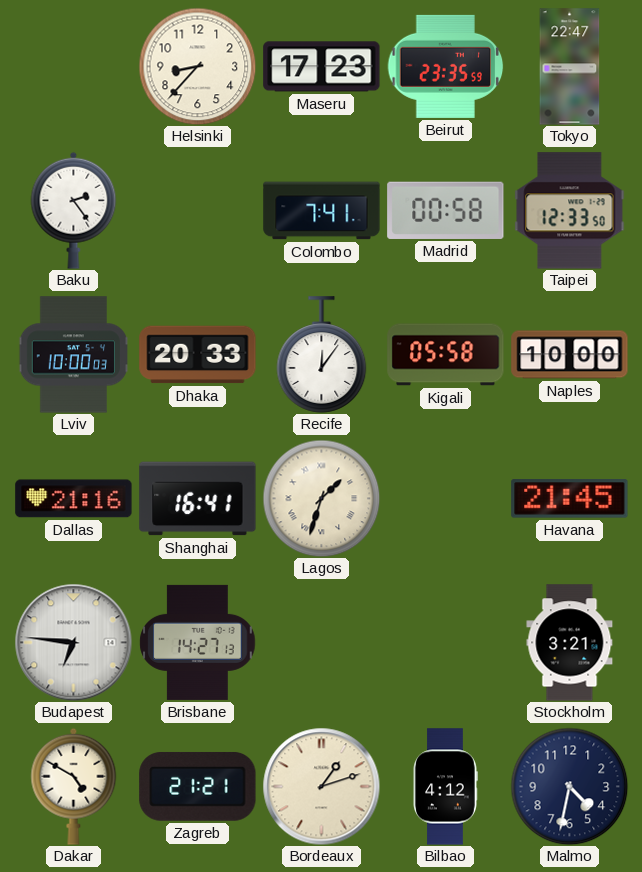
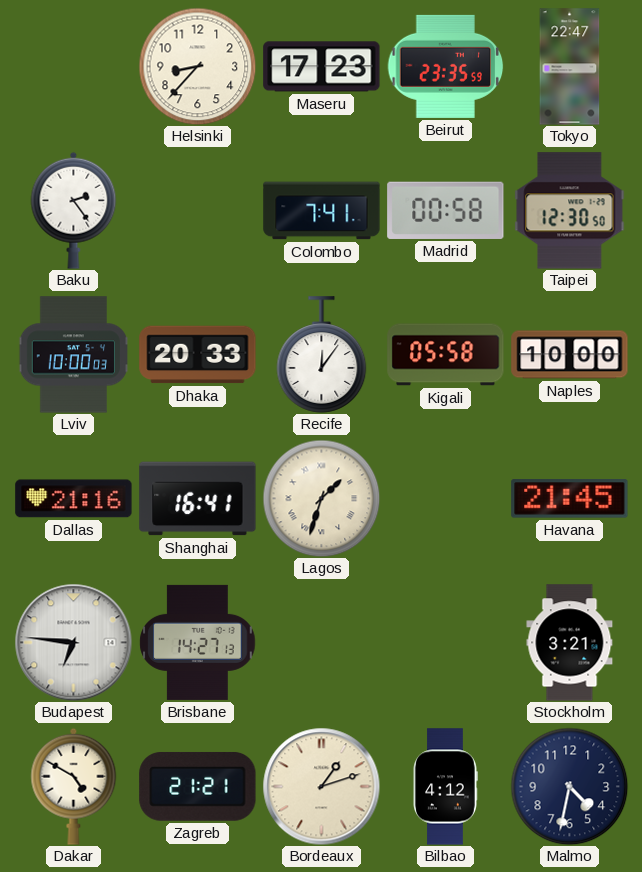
Taipei: 12:33 -> 12:30
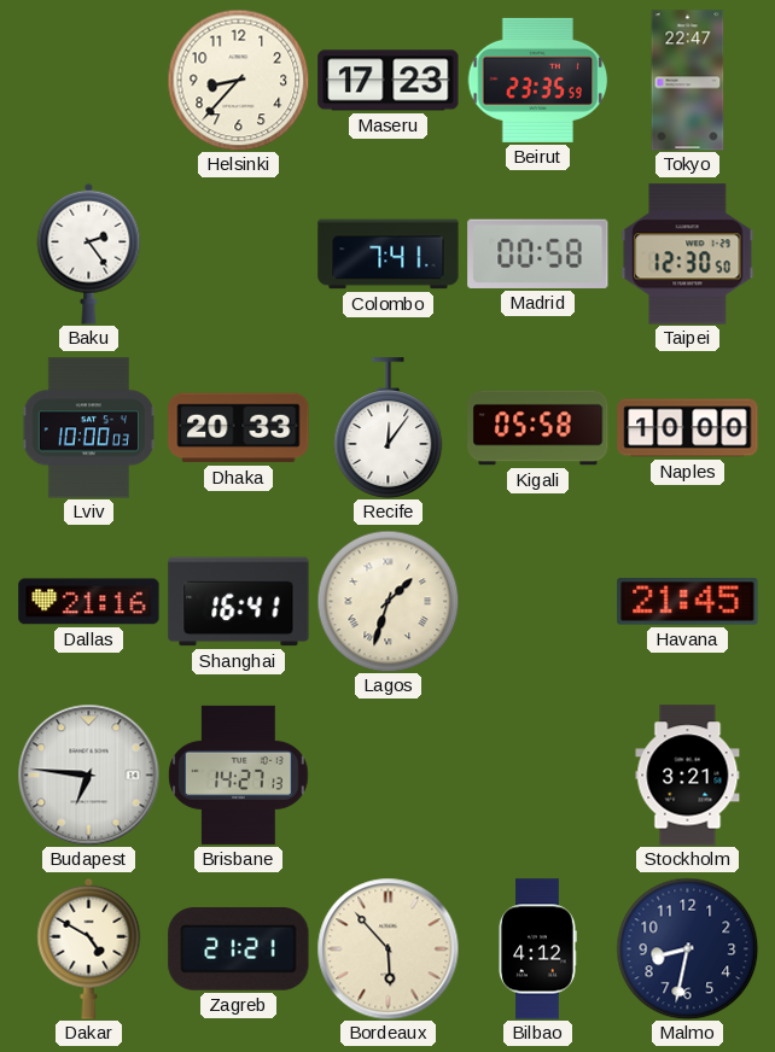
Bordeaux: 1:12 -> 5:53
Malmo: 4:32 -> 8:32
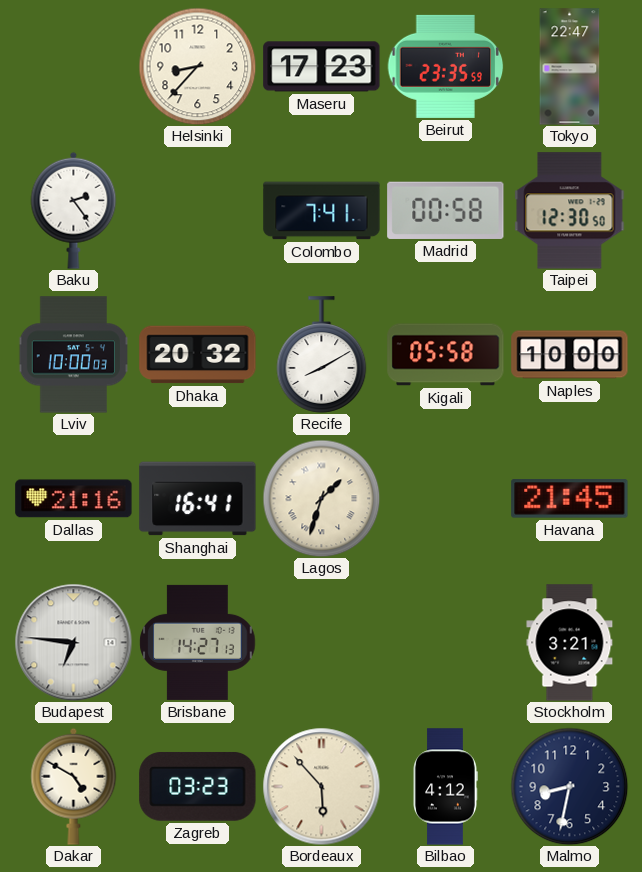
Dhaka: 20:33 -> 20:32
Recife: 12:06 -> 8:10
Zagreb: 21:21 -> 03:23
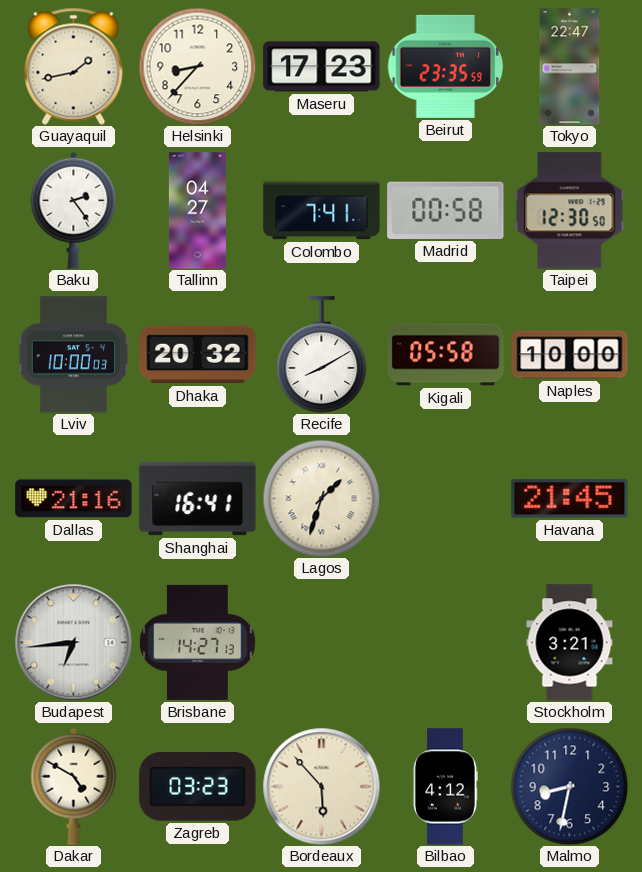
Guayaquil: none -> 1:43
Tallinn: none -> 04:27
Budapest: 6:46 -> 6:44
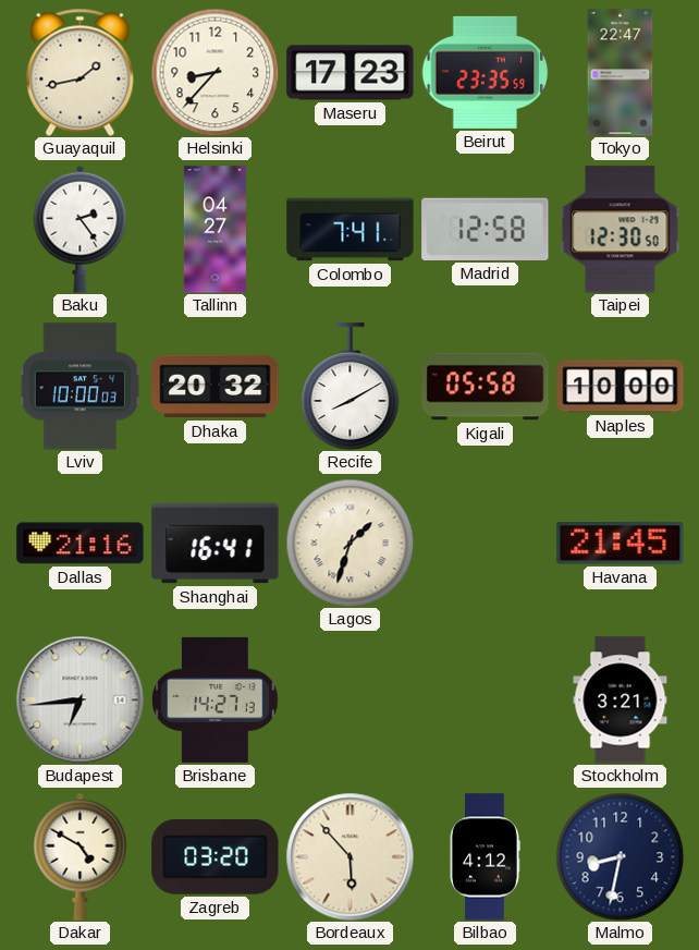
Madrid: 00:58 -> 12:58
Zagreb: 03:23 -> 03:20
